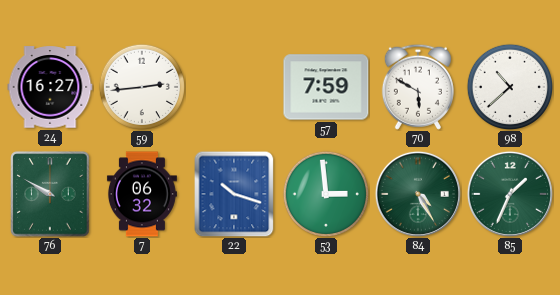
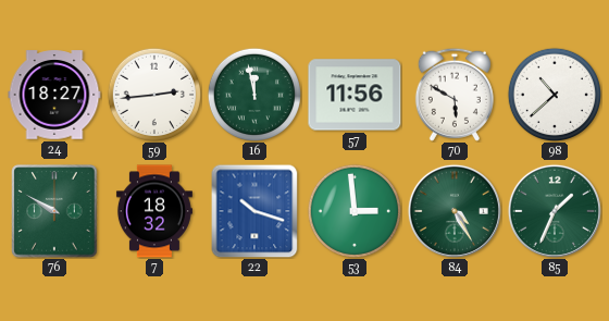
24: 16:27 -> 18:27
16: none -> 11:58
57: 7:59 -> 11:56
7: 06:32 -> 18:32
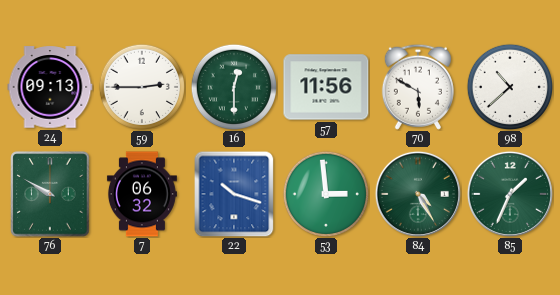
24: 18:27 -> 09:13
59: 2:44 -> 2:45
16: 11:58 -> 12:30
7: 18:32 -> 06:32
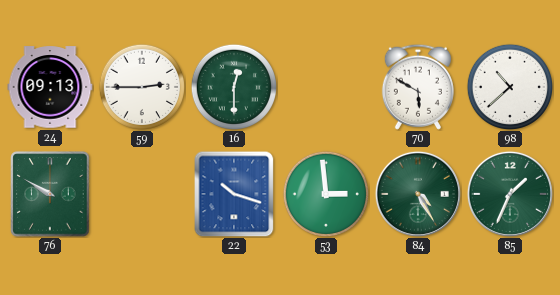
57: 11:56 -> none
7: 06:32 -> none
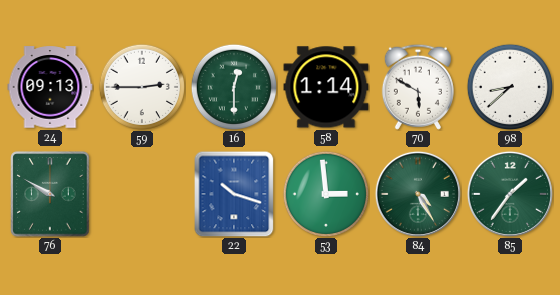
58: none -> 1:14
98: 10:38 -> 8:38
85: 1:34 -> 1:36
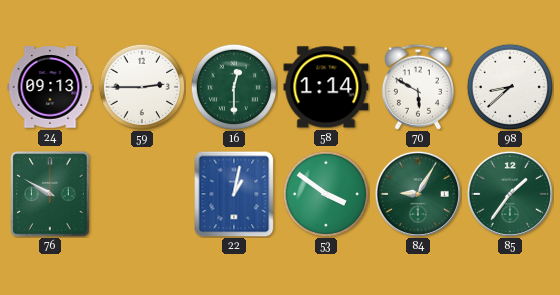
22: 10:18 -> 1:02
53: 2:59 -> 3:51
84: 4:25 -> 9:05
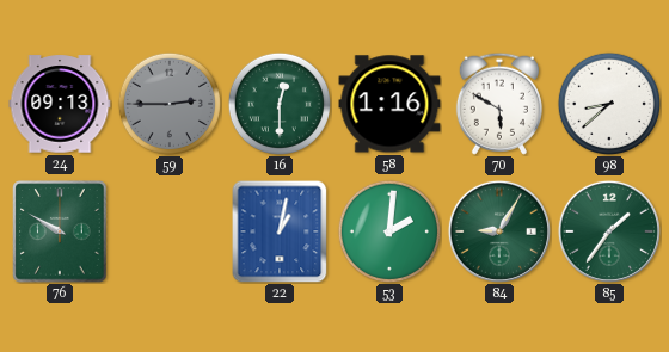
59 dial: white -> grey
58: 1:14 -> 1:16
53: 3:51 -> 2:01
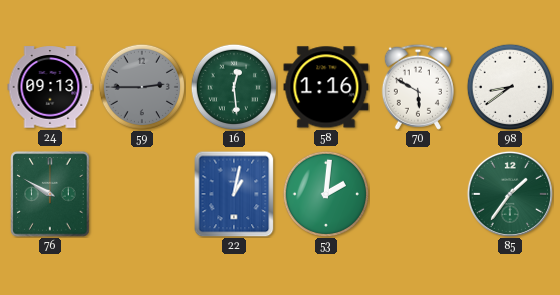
16: 12:30 -> 12:29
98: 8:38 -> 8:39
84: 9:05 -> none
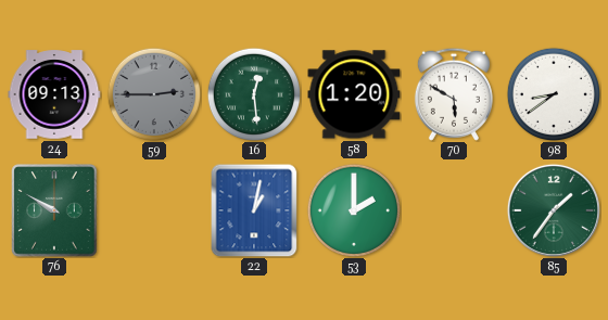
58: 1:16 -> 1:20
53: 2:01 -> 2:00
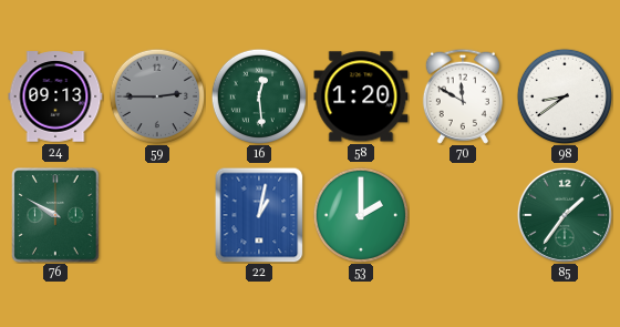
70: 5:50 -> 11:50
